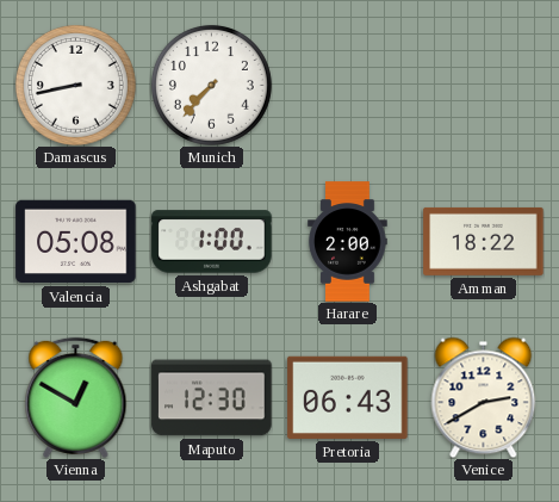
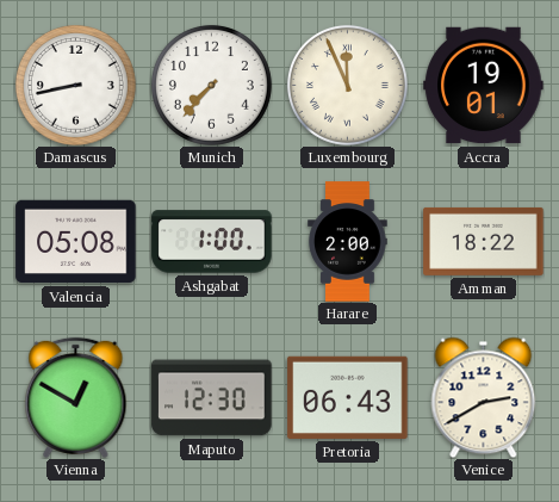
Luxembourg: none -> 11:56
Accra: none -> 19:01
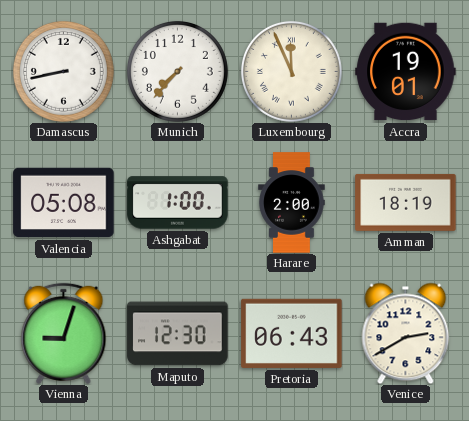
Amman: 18:22 -> 18:19
Vienna: 12:50 -> 9:03
